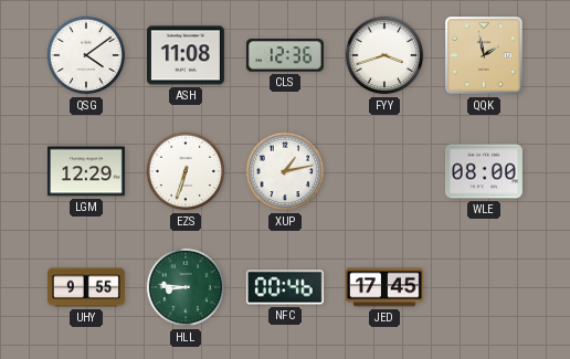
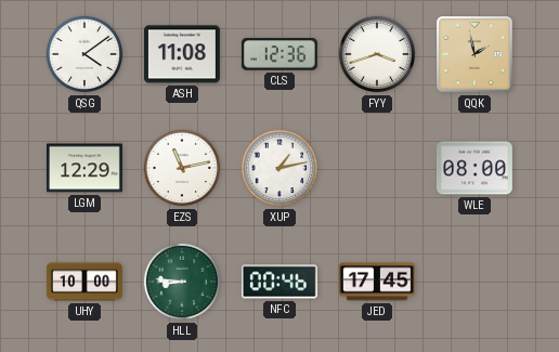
EZS: 6:33 -> 11:13
UHY: 9:55 -> 10:00
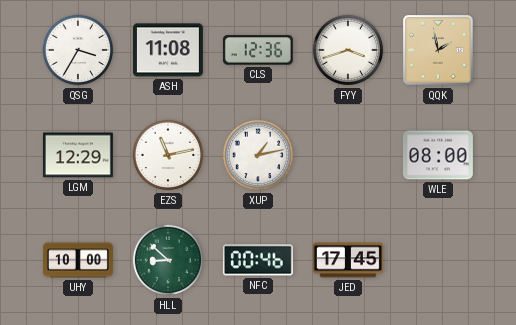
QSG: 4:09 -> 3:35
HLL: 8:46 -> 8:52
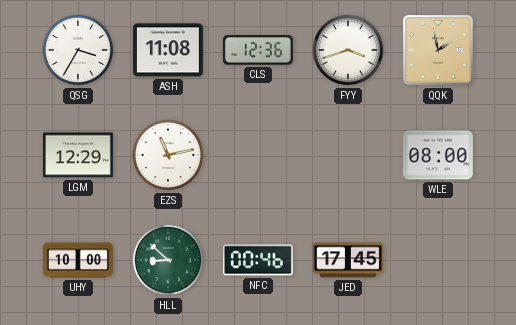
XUP: 1:13 -> none
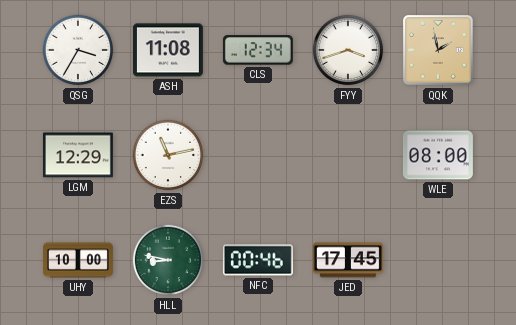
CLS: 12:36 -> 12:34
HLL: 8:52 -> 8:47
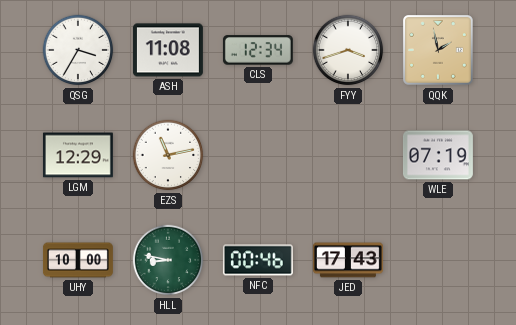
WLE: 08:00 -> 07:19
JED: 17:45 -> 17:43
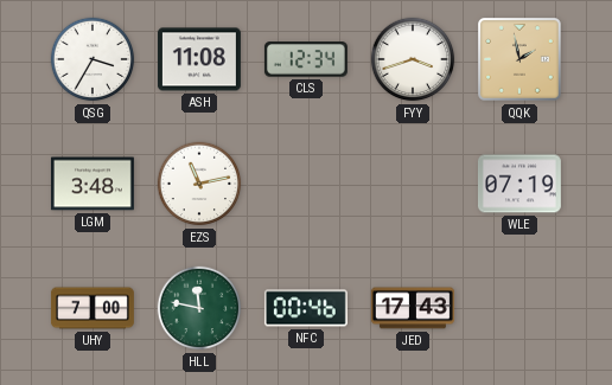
LGM: 12:29 -> 3:48
UHY: 10:00 -> 7:00
HLL: 8:47 -> 11:47
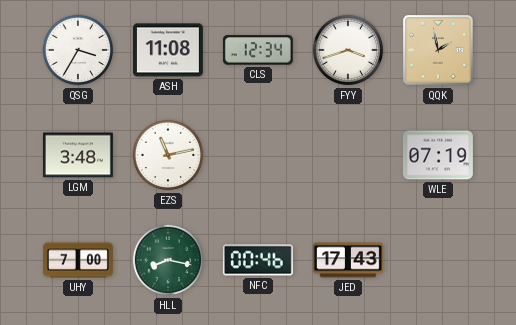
HLL: 11:47 -> 8:17
